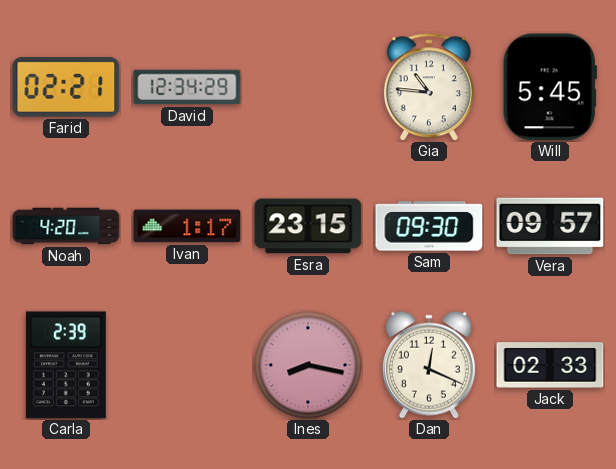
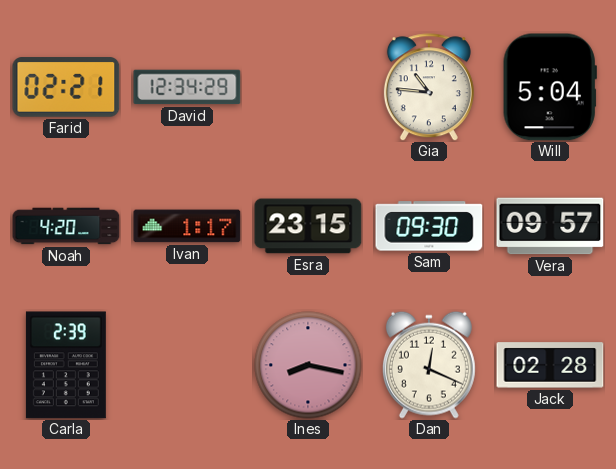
Will: 5:45 -> 5:04
Jack: 02:33 -> 02:28
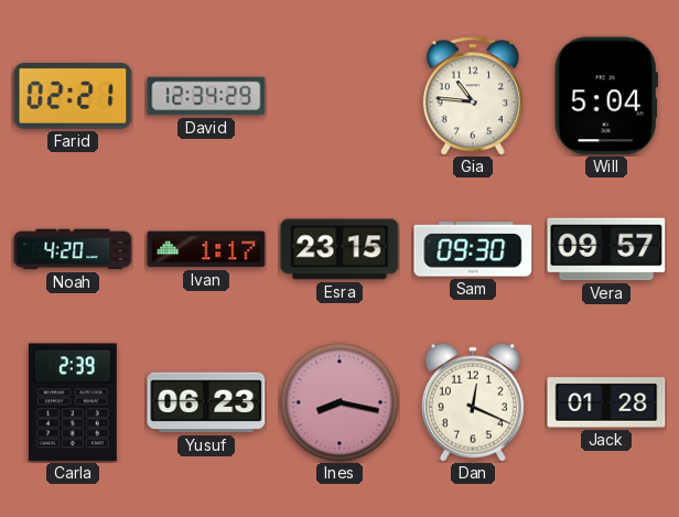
Yusuf: none -> 06:23
Jack: 02:28 -> 01:28
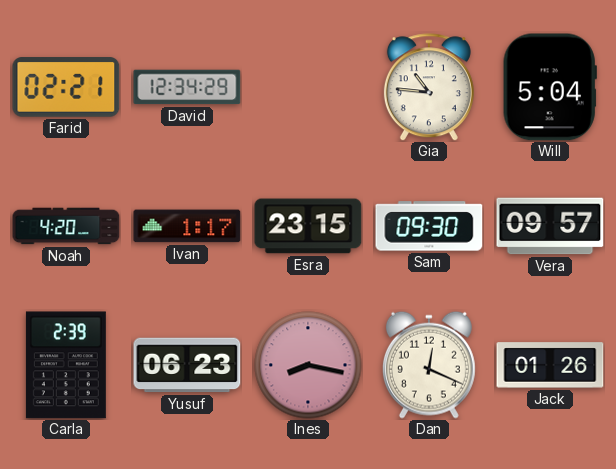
Jack: 01:28 -> 01:26
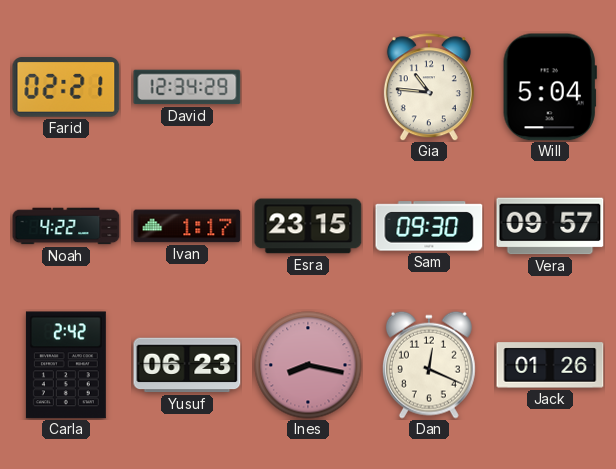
Noah: 4:20 -> 4:22
Carla: 2:39 -> 2:42
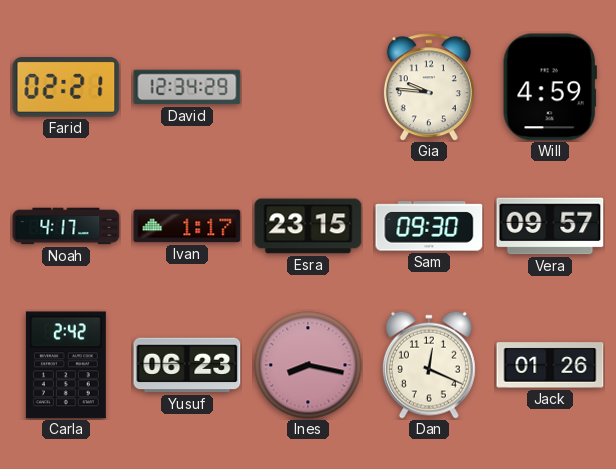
Gia: 10:46 -> 9:46
Will: 5:04 -> 4:59
Noah: 4:22 -> 4:17
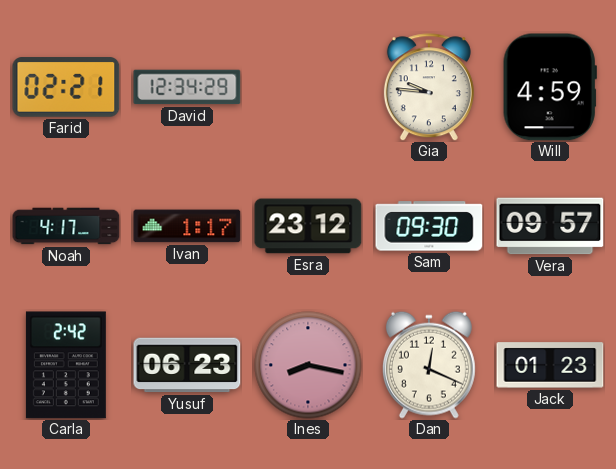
Esra: 23:15 -> 23:12
Jack: 01:26 -> 01:23
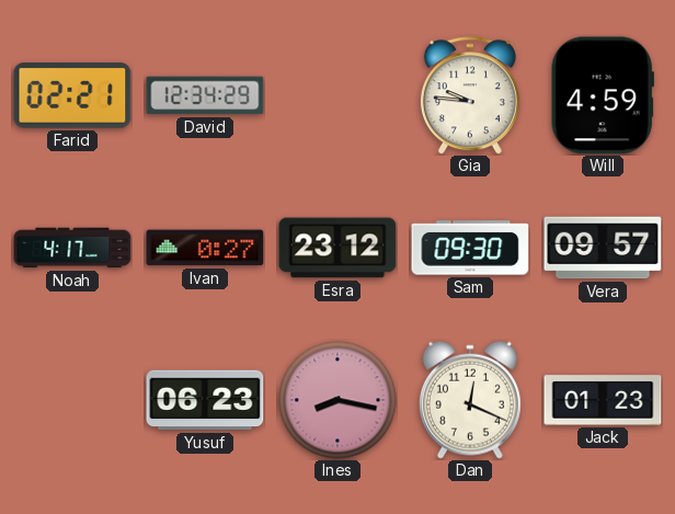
Ivan: 1:17 -> 0:27
Carla: 2:42 -> none
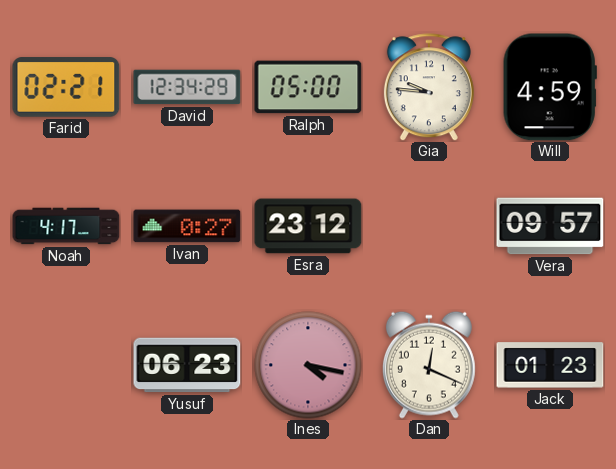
Ralph: none -> 05:00
Sam: 09:30 -> none
Ines: 8:17 -> 4:17
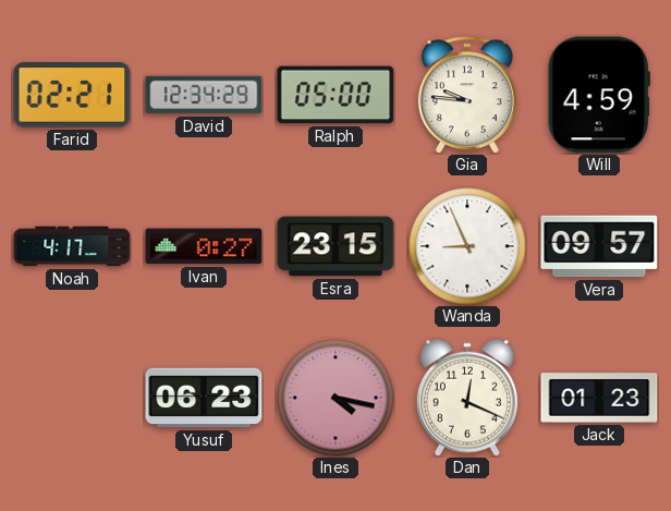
Esra: 23:12 -> 23:15
Wanda: none -> 8:56
